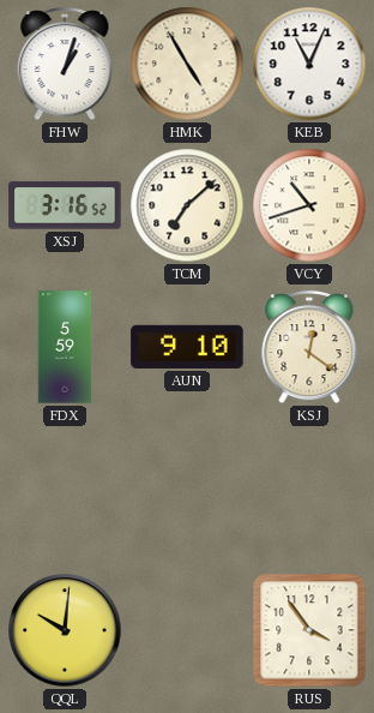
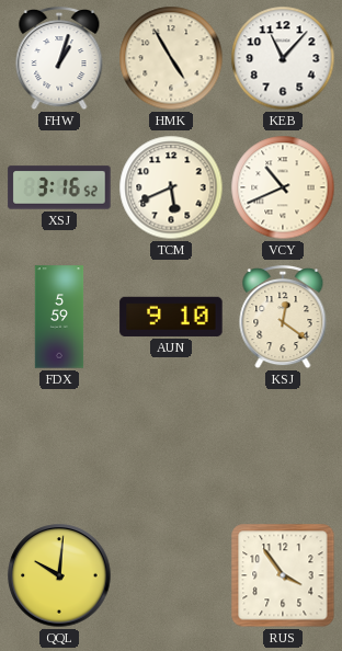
KEB: 11:04 -> 11:07
TCM: 7:08 -> 5:41
VCY: 10:42 -> 10:41
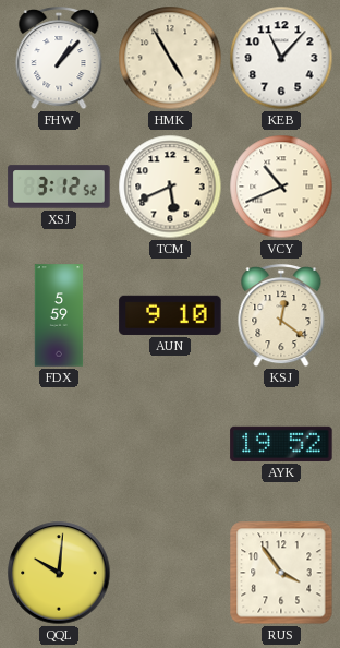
FHW: 1:03 -> 1:07
XSJ: 3:16 -> 3:12
AYK: none -> 19:52
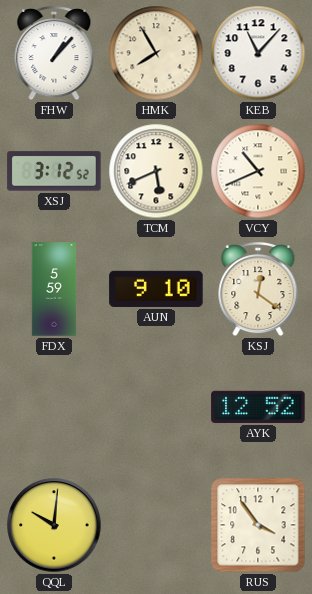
HMK: 4:55 -> 7:55
AYK: 19:52 -> 12:52
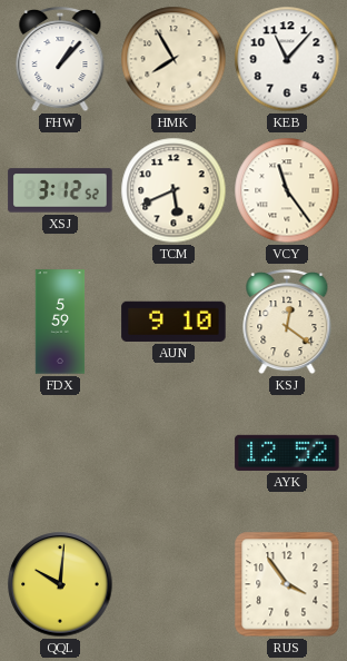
VCY: 10:41 -> 11:24
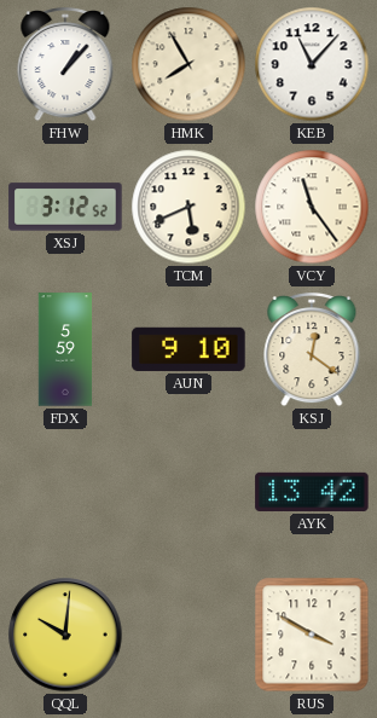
AYK: 12:52 -> 13:42
RUS: 3:54 -> 3:50
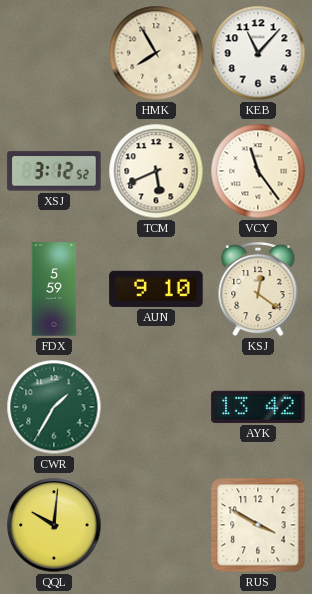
FHW: 1:07 -> none
CWR: none -> 1:35
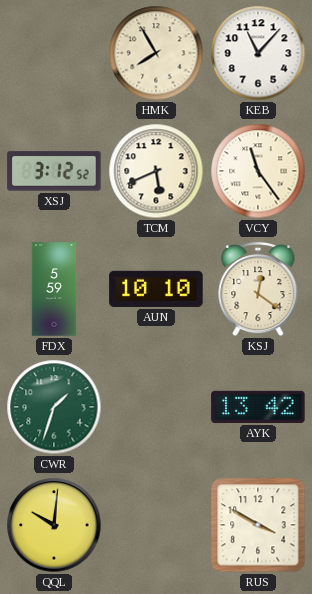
AUN: 9:10 -> 10:10
CWR: 1:35 -> 1:33
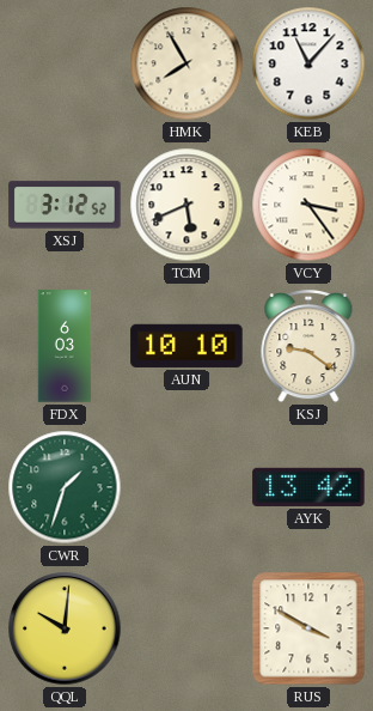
VCY: 11:24 -> 3:24
FDX: 5:59 -> 6:03
KSJ: 12:21 -> 9:21
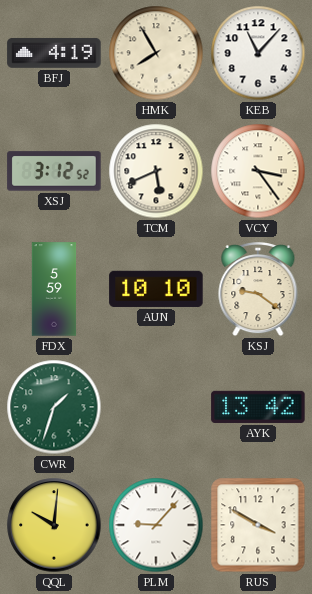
BFJ: none -> 4:19
FDX: 6:03 -> 5:59
PLM: none -> 9:07
